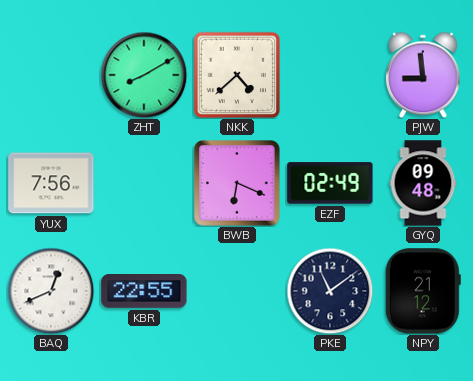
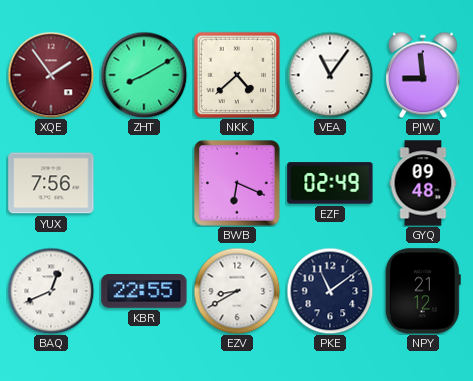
XQE: none -> 1:54
VEA: none -> 11:06
EZV: none -> 8:40
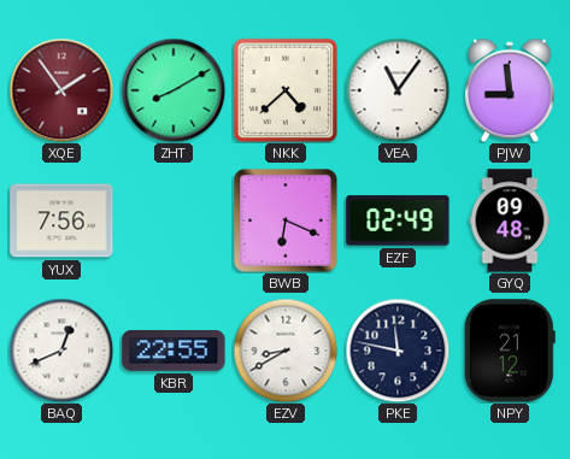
PKE: 11:09 -> 11:47
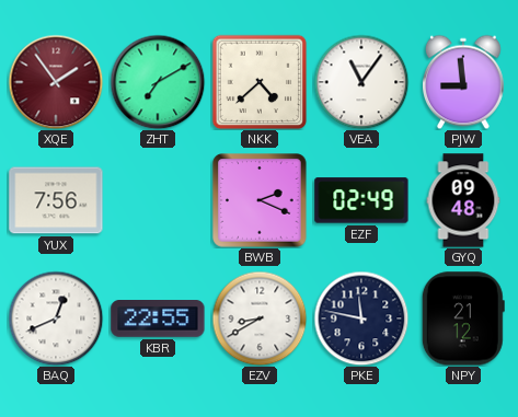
ZHT: 8:10 -> 7:10
BWB: 6:19 -> 2:19
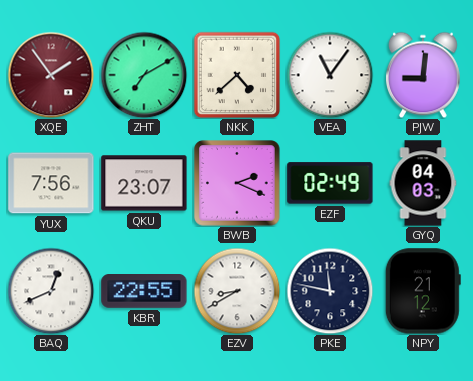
PJW: 8:59 -> 9:01
QKU: none -> 23:07
GYQ: 09:48 -> 04:03
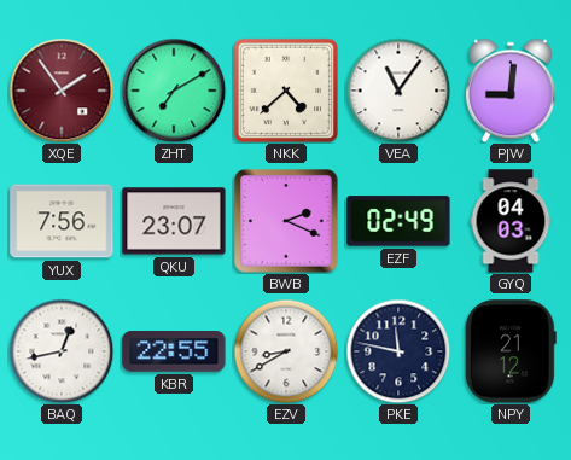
BAQ: 12:41 -> 12:43
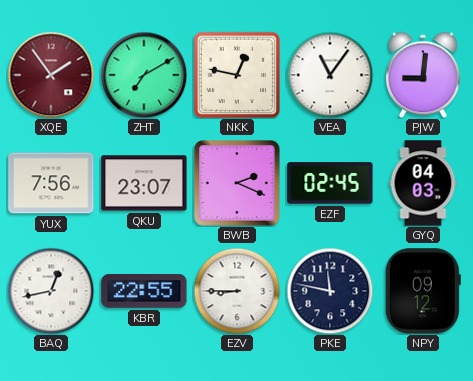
NKK: 4:38 -> 12:47
EZF: 02:49 -> 02:45
EZV: 8:40 -> 8:45
NPY: 21:12 -> 09:12
